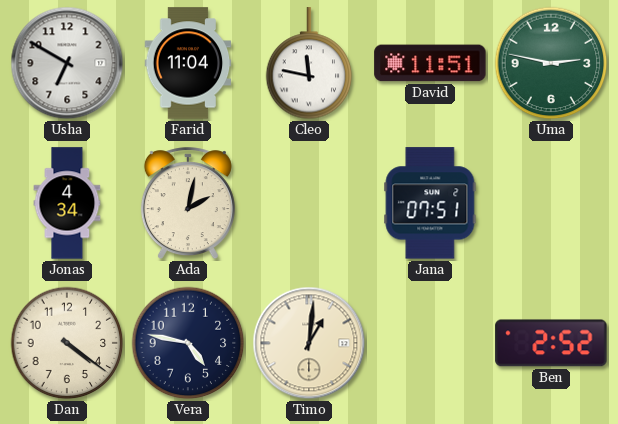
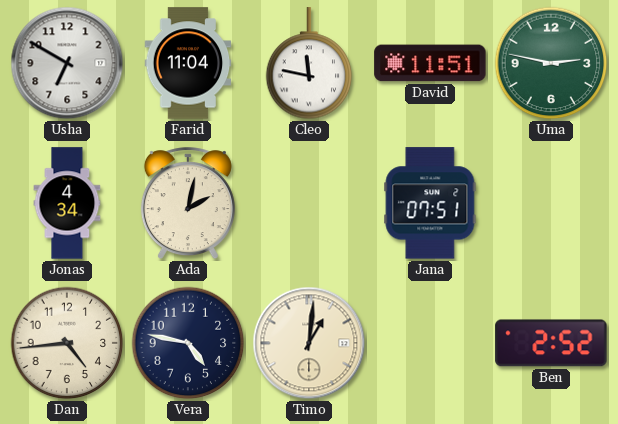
Dan: 4:21 -> 4:44
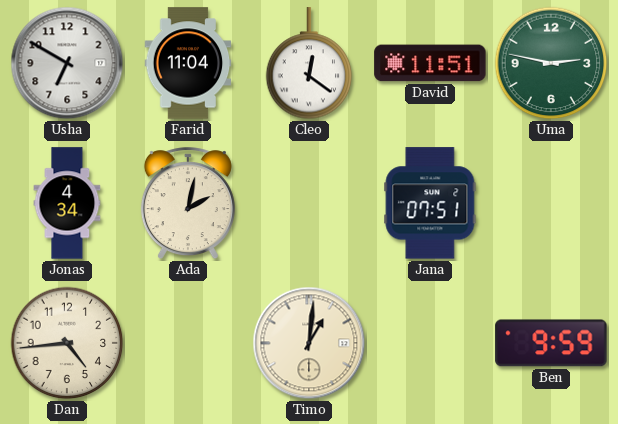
Cleo: 11:47 -> 12:21
Vera: 4:47 -> none
Ben: 2:52 -> 9:59
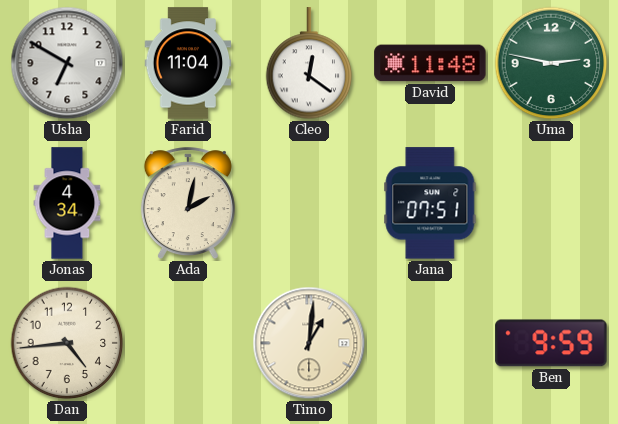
David: 11:51 -> 11:48
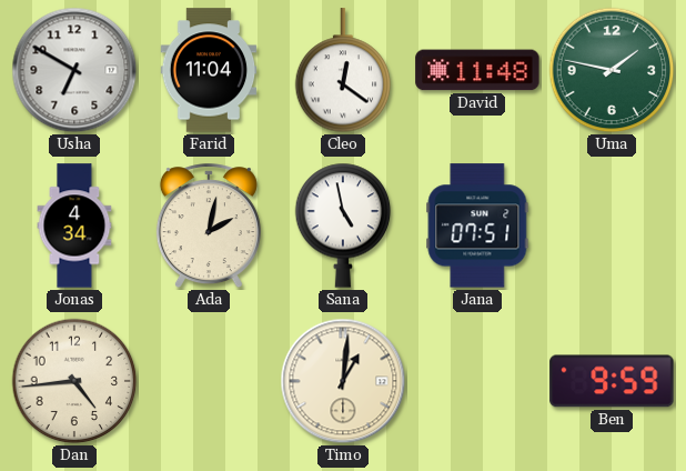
Uma: 2:47 -> 1:47
Sana: none -> 4:58
